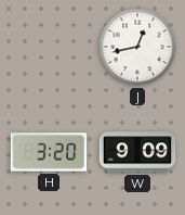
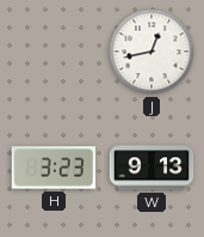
H: 3:20 -> 3:23
W: 9:09 -> 9:13
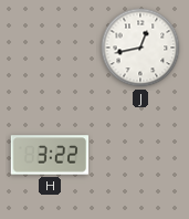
H: 3:23 -> 3:22
W: 9:13 -> none
